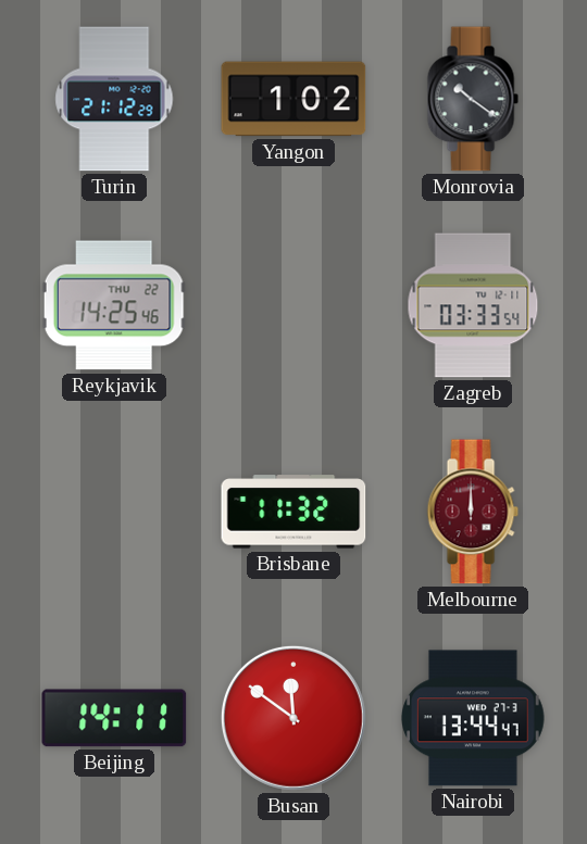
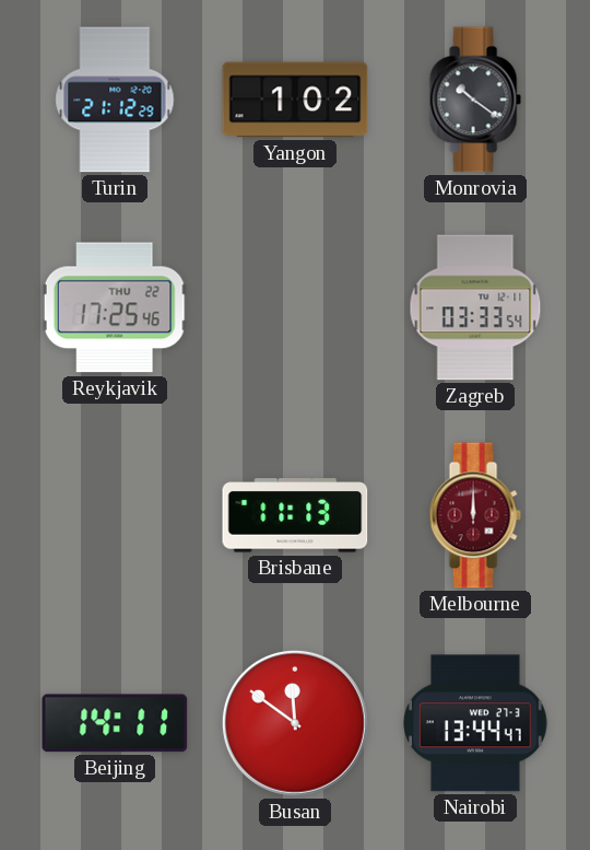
Reykjavik: 14:25 -> 17:25
Brisbane: 11:32 -> 11:13
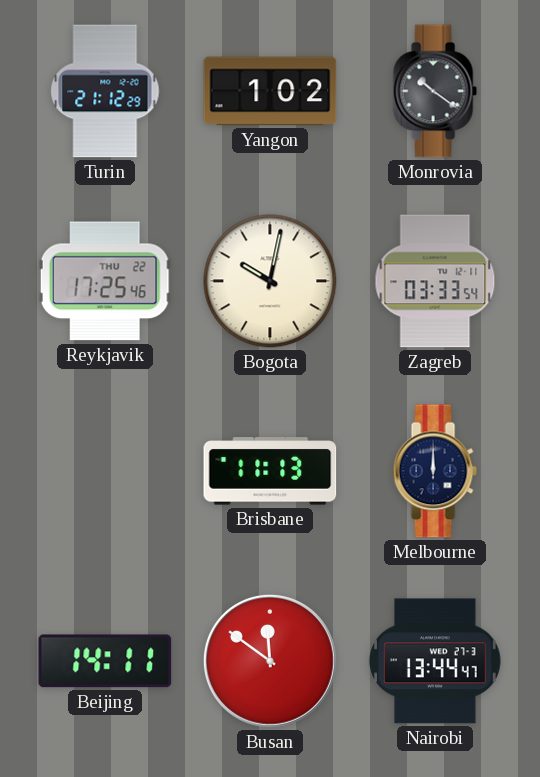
Bogota: none -> 10:02
Melbourne dial: burgundy -> navy
